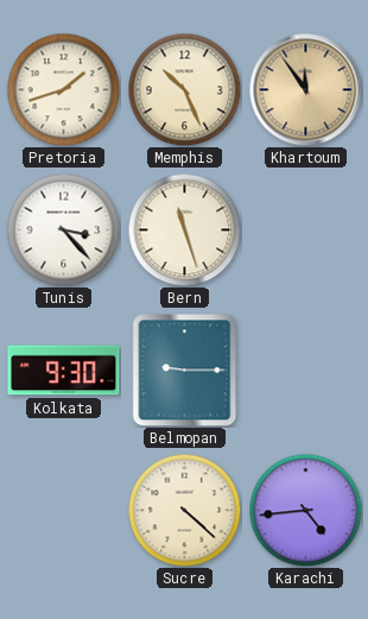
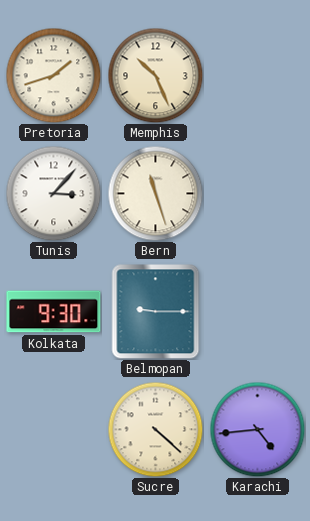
Khartoum: 11:54 -> none
Tunis: 3:23 -> 3:07
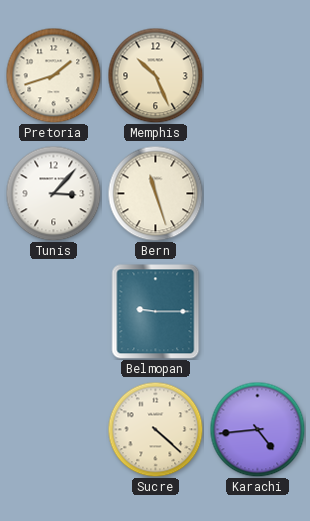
Kolkata: 9:30 -> none
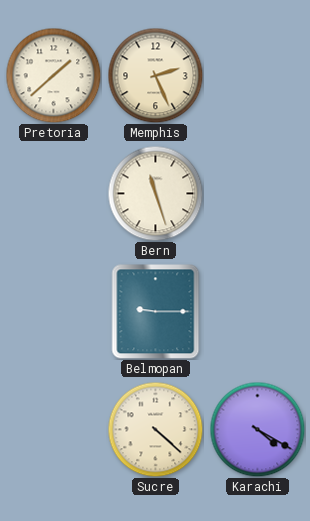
Pretoria: 1:42 -> 1:38
Memphis: 10:26 -> 2:26
Tunis: 3:07 -> none
Karachi: 4:44 -> 4:20
